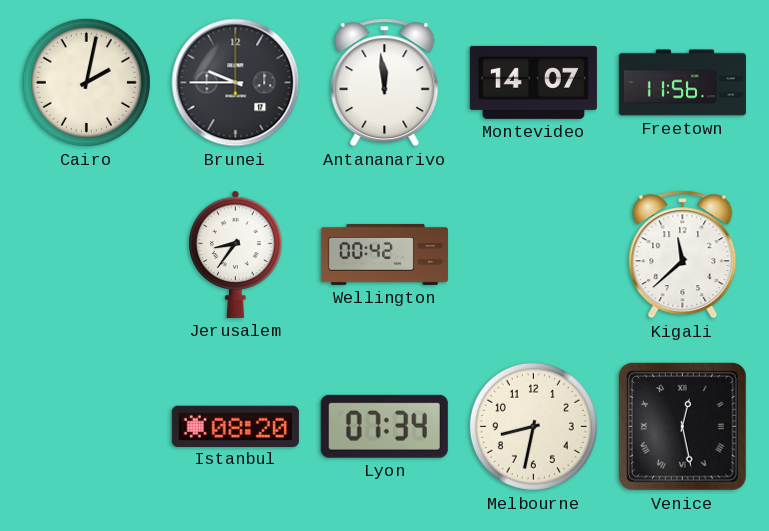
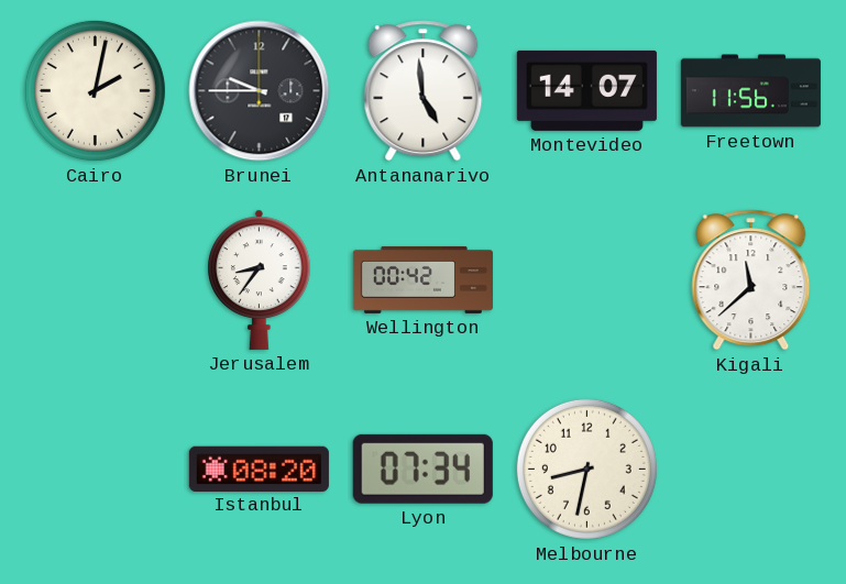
Antananarivo: 11:59 -> 4:59
Venice: 12:28 -> none
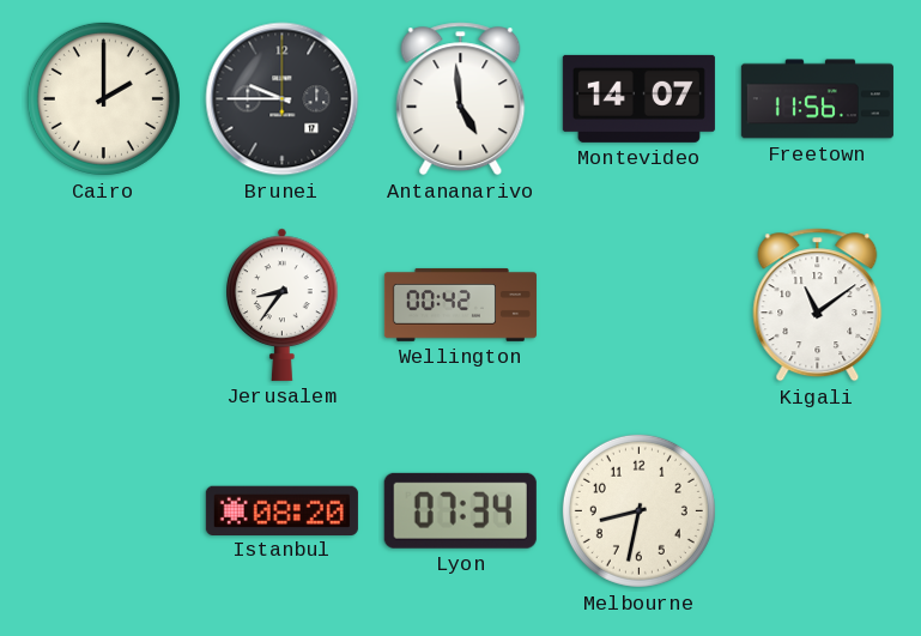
Cairo: 2:02 -> 2:00
Kigali: 11:38 -> 11:09
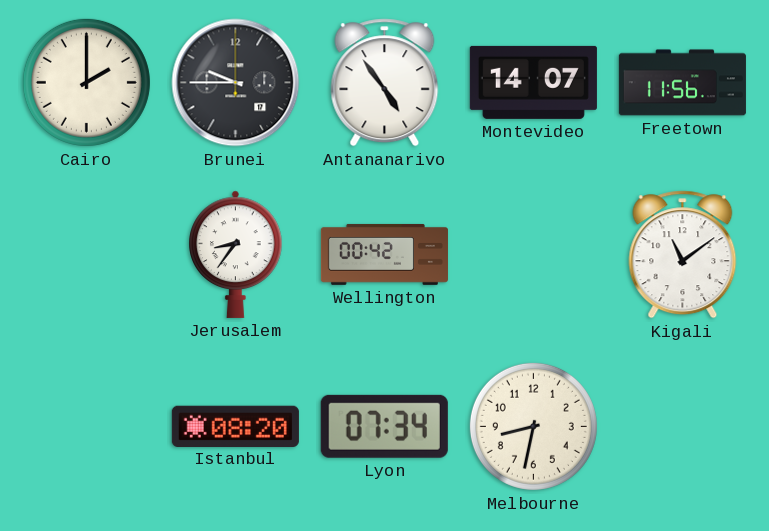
Antananarivo: 4:59 -> 4:54
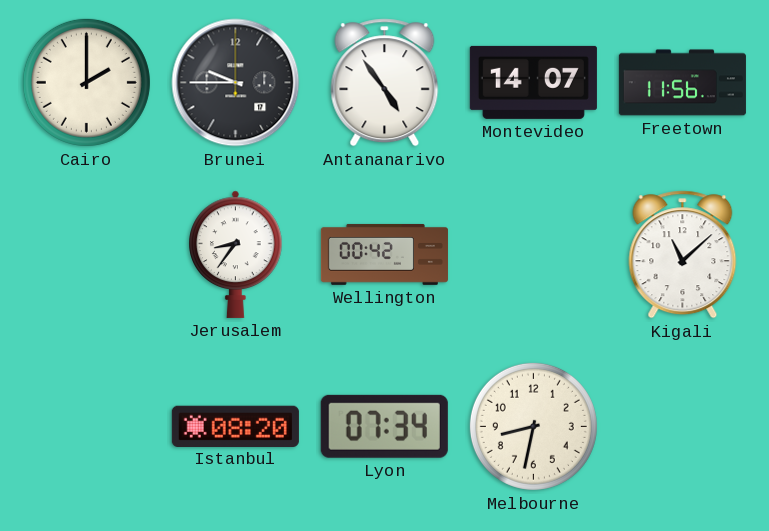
Kigali: 11:09 -> 11:08
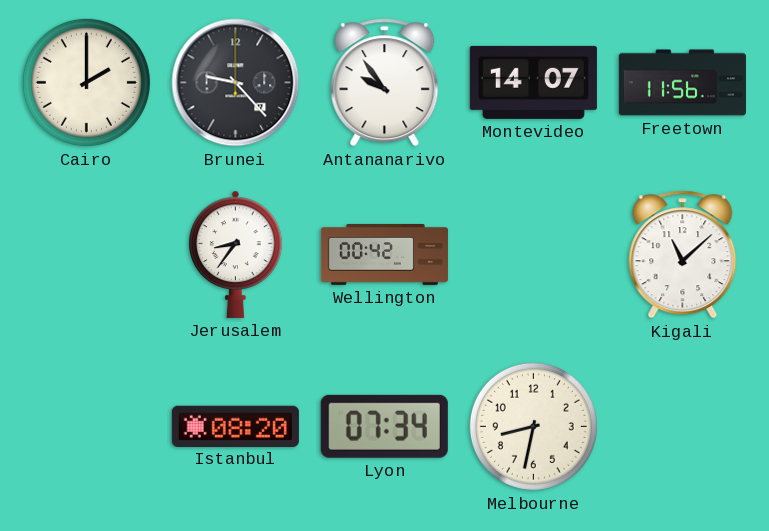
Brunei: 9:45 -> 9:23
Antananarivo: 4:54 -> 9:54
